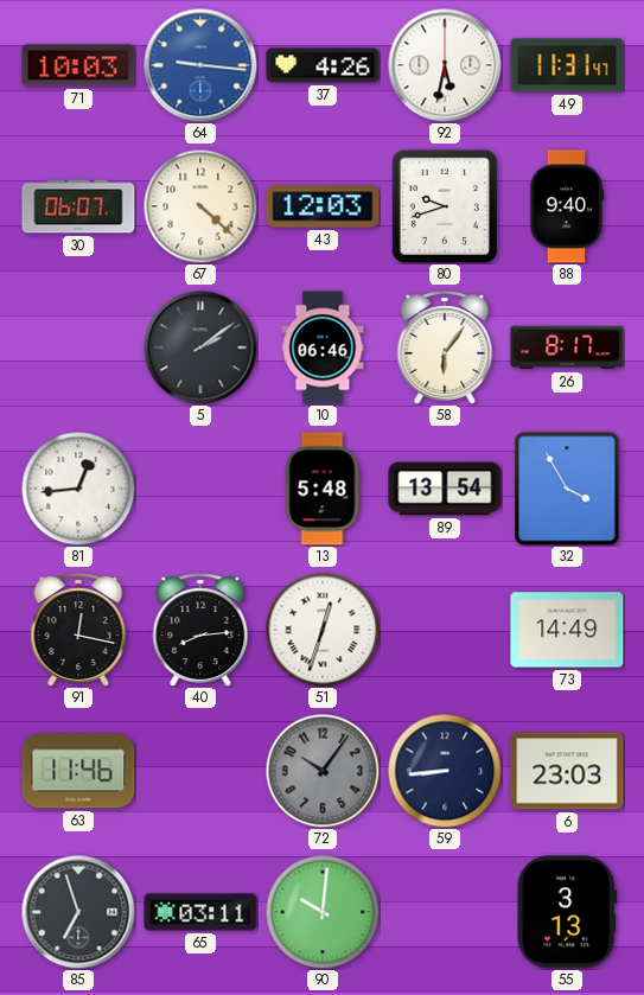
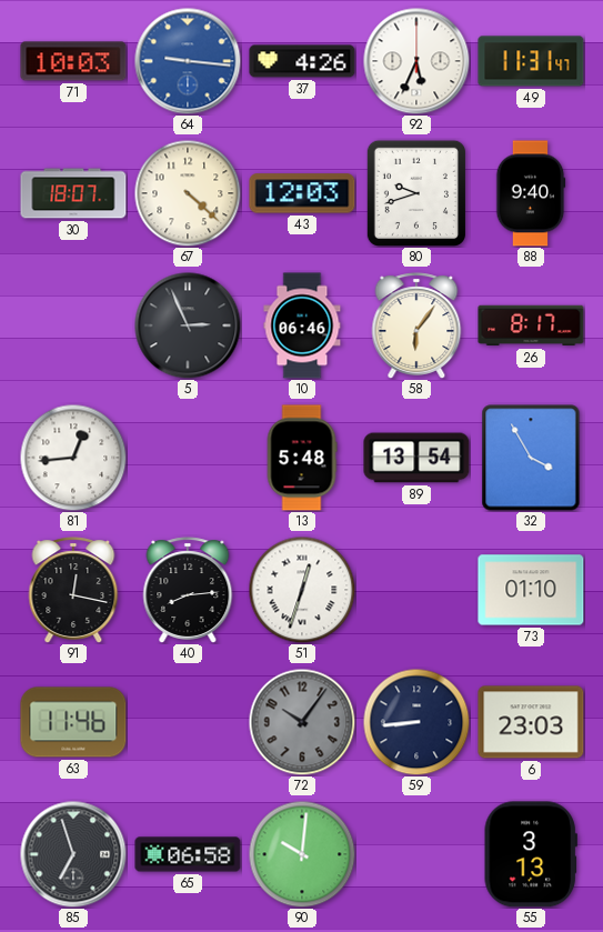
92: 5:32 -> 5:34
30: 06:07 -> 18:07
5: 2:09 -> 2:56
73: 14:49 -> 01:10
65: 03:11 -> 06:58
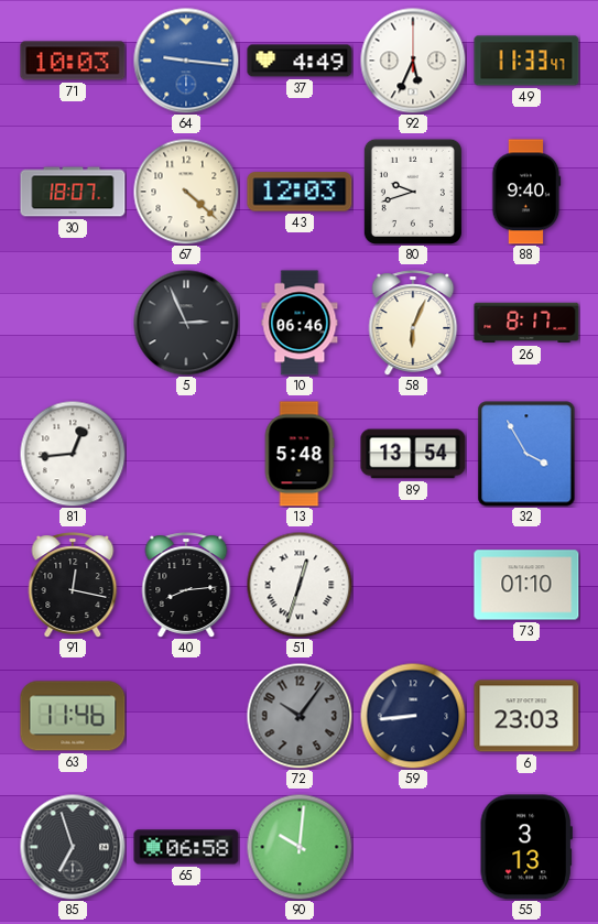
37: 4:26 -> 4:49
49: 11:31 -> 11:33
58: 6:06 -> 6:04
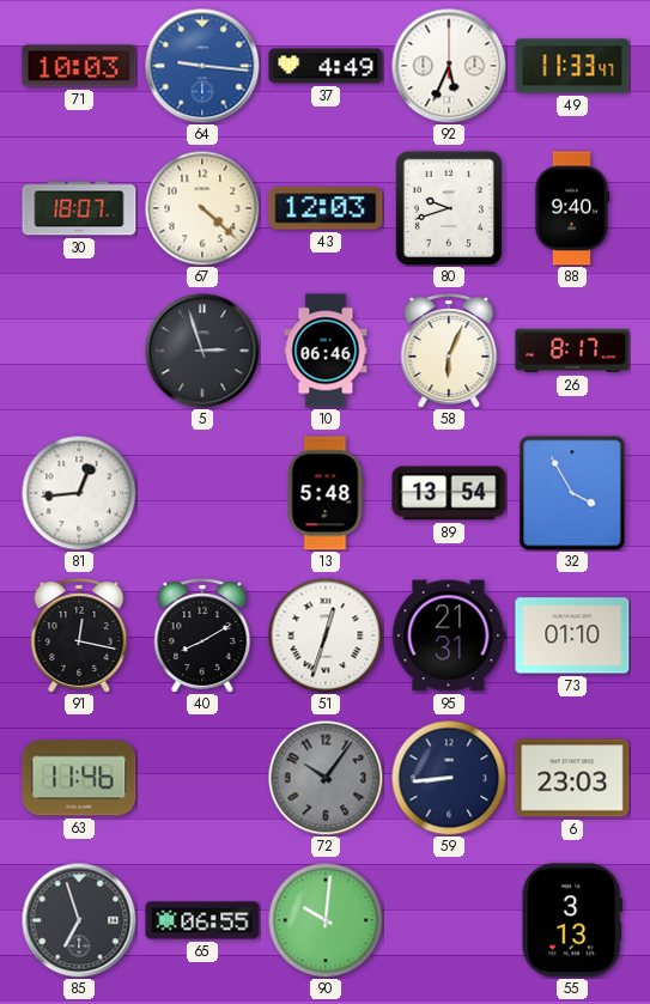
5: 2:56 -> 2:57
40: 8:14 -> 8:10
95: none -> 21:31
65: 06:58 -> 06:55
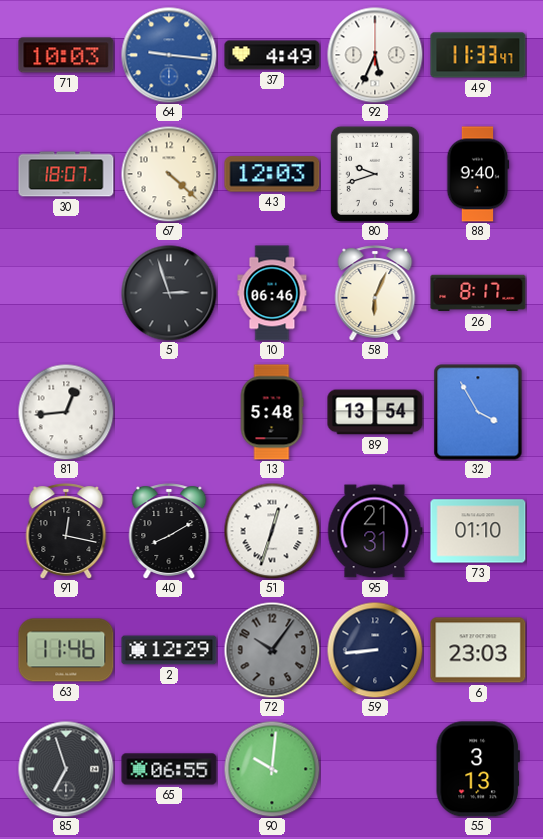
2: none -> 12:29
